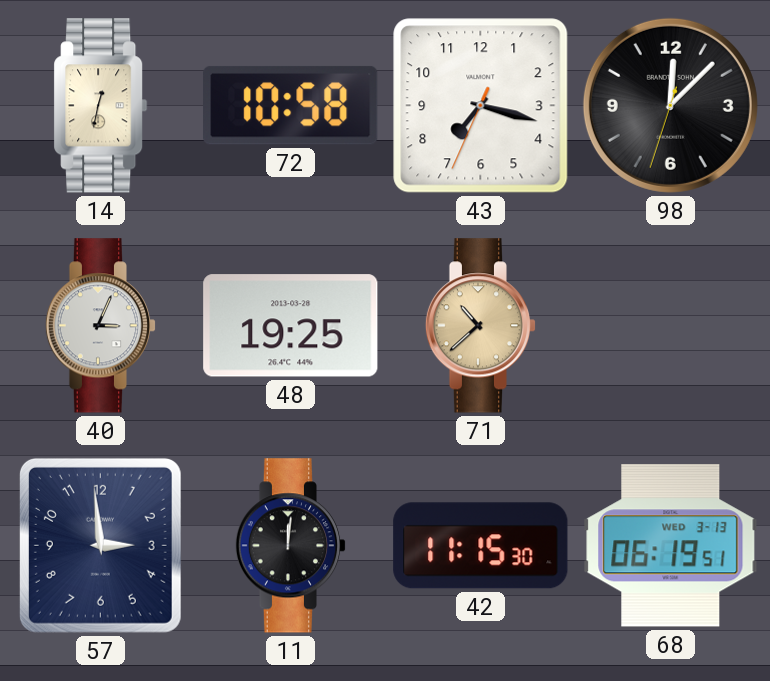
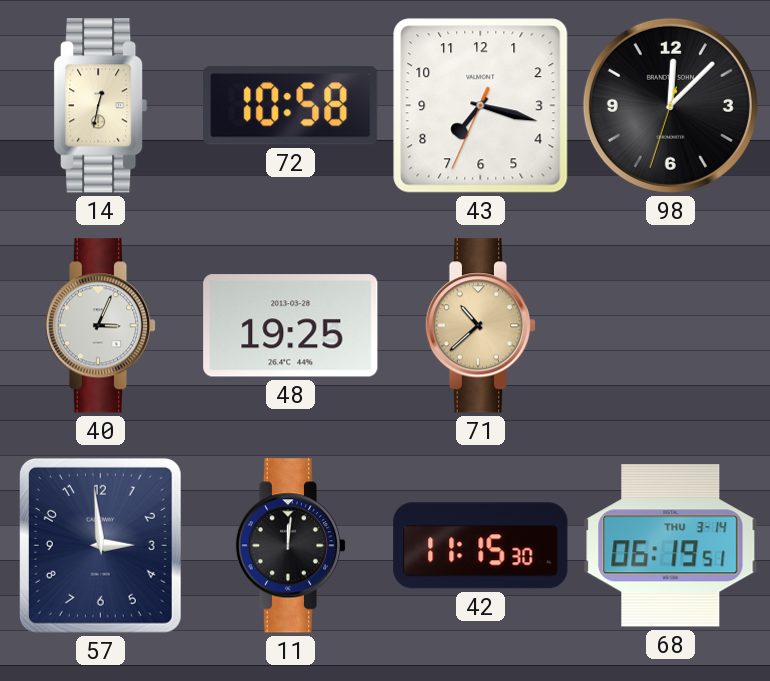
68 date: WED 3-13 -> THU 3-14
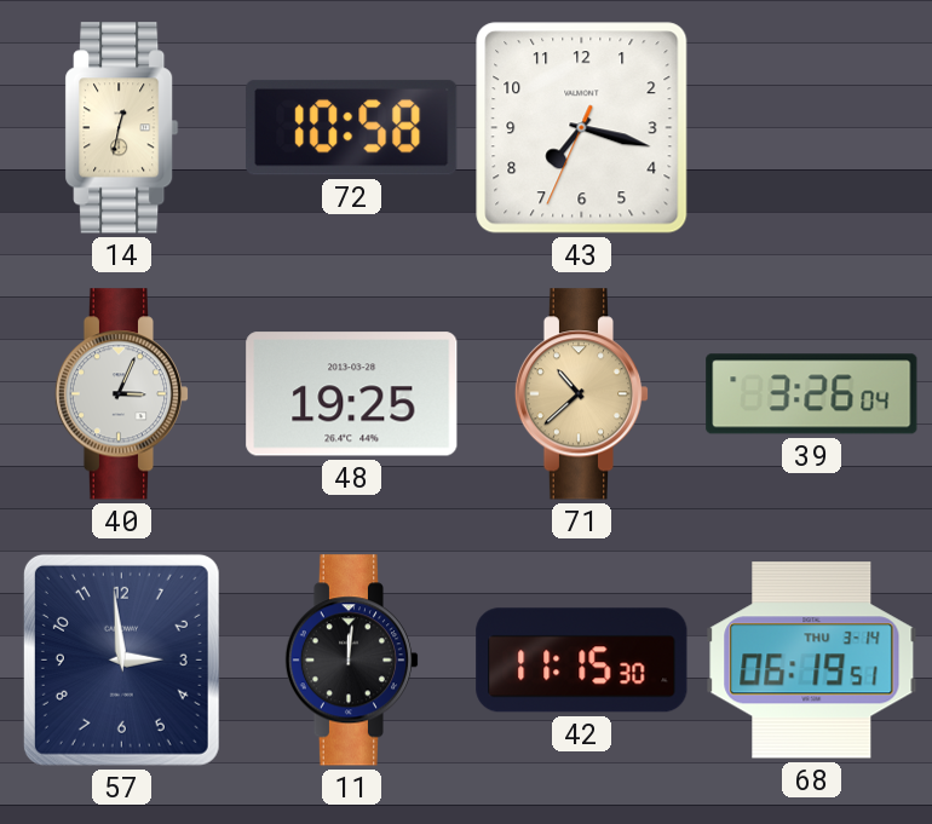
98: 12:07 -> none
39: none -> 3:26
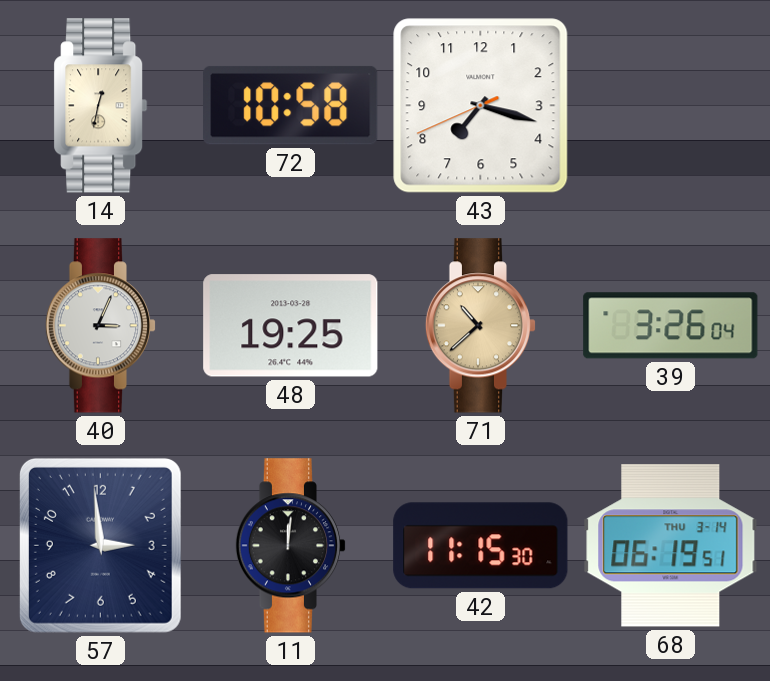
43: 7:17:34 -> 7:17:41
